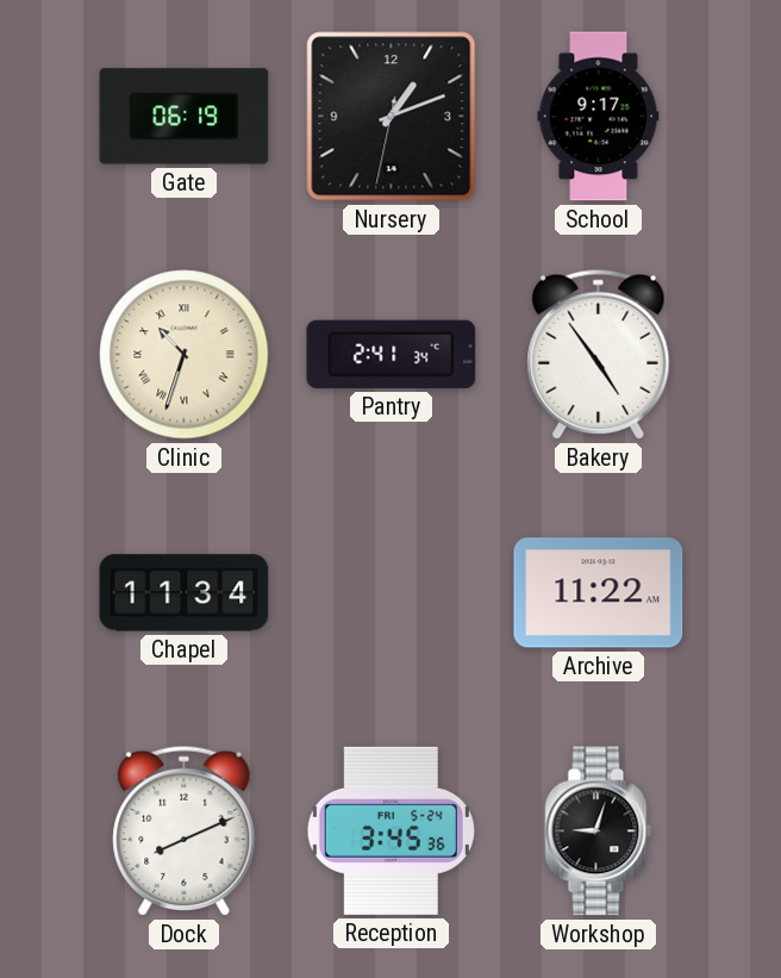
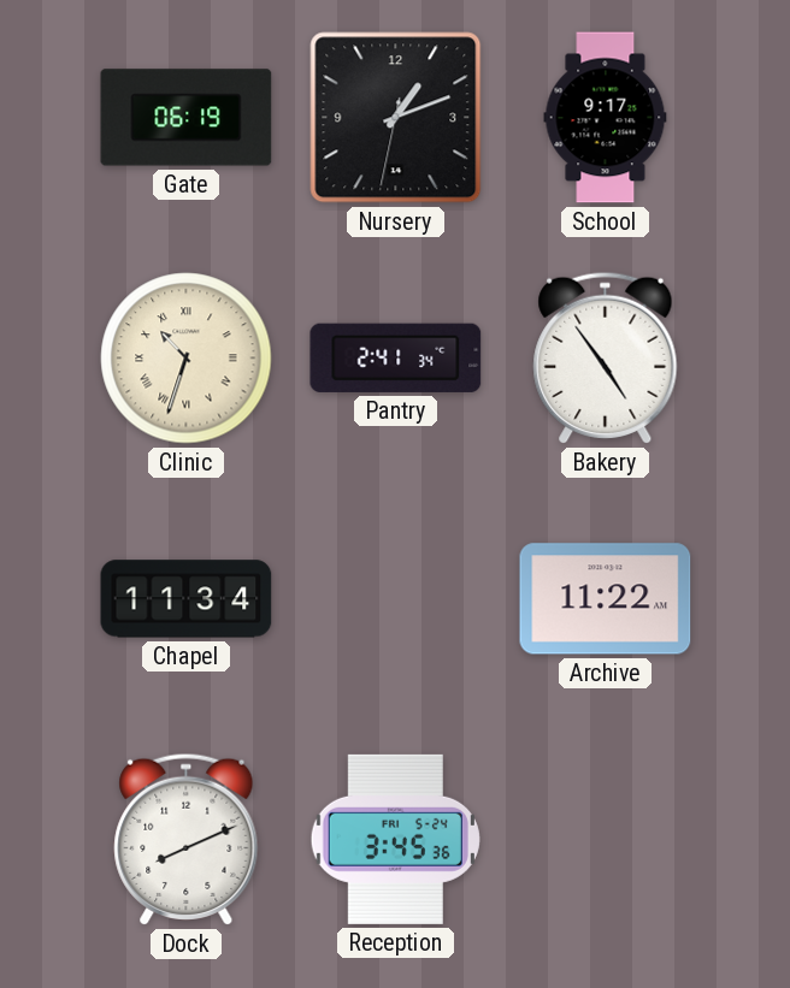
Workshop: 9:03 -> none
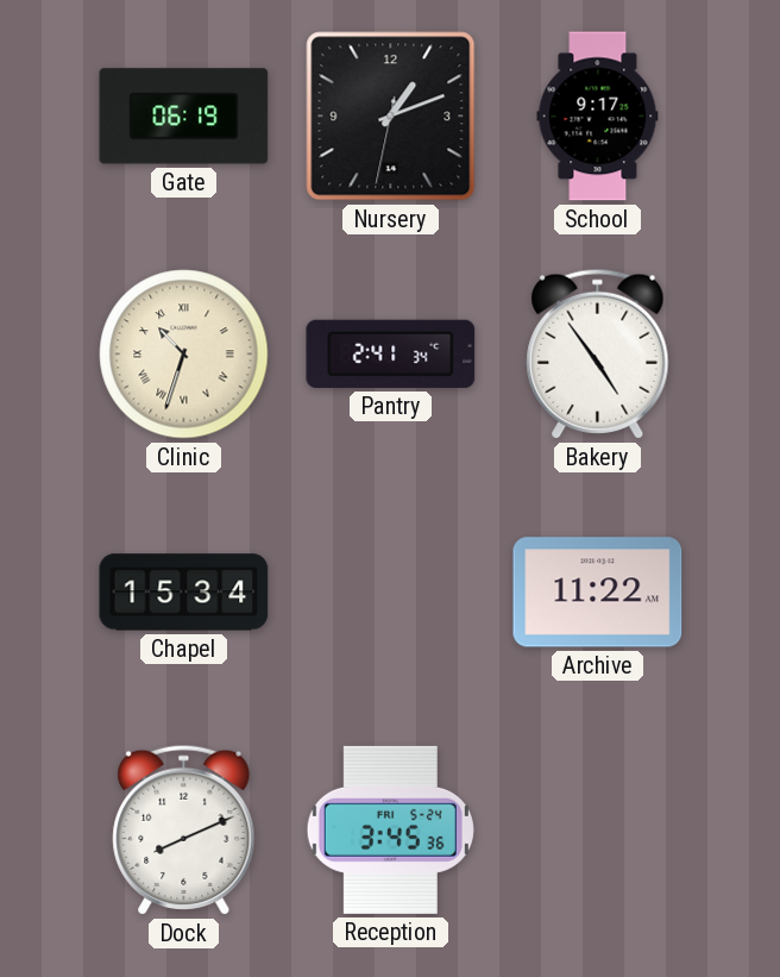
Chapel: 11:34 -> 15:34
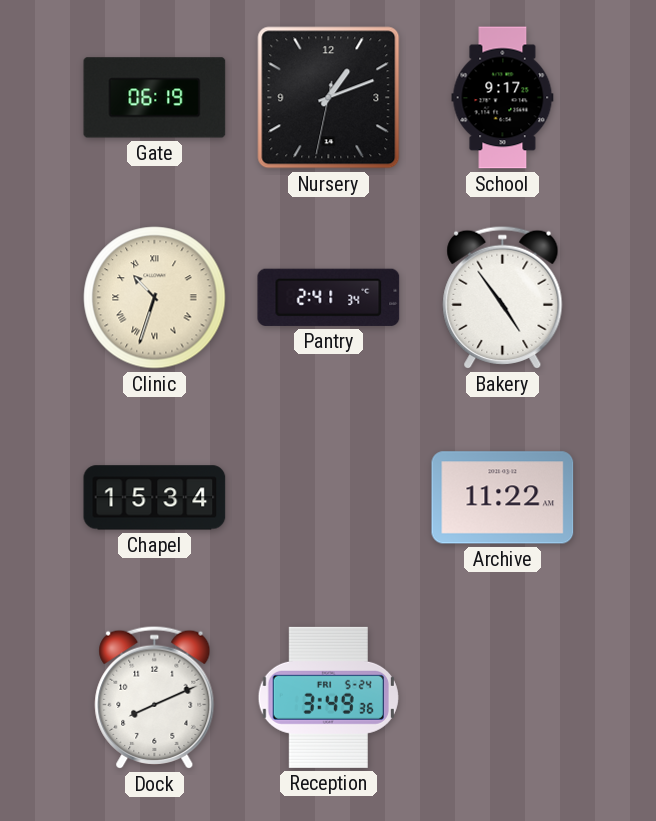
Reception: 3:45 -> 3:49
